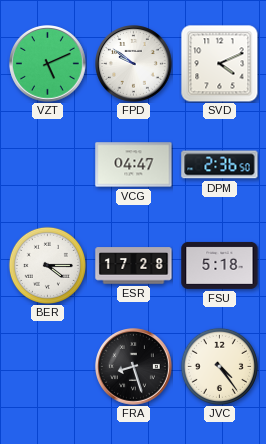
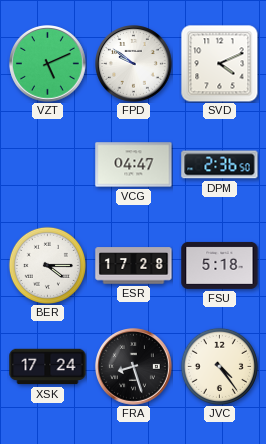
XSK: none -> 17:24
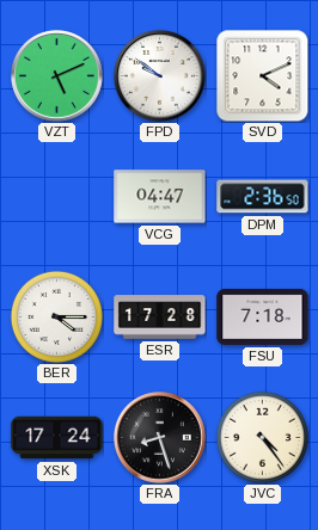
FSU: 5:18 -> 7:18
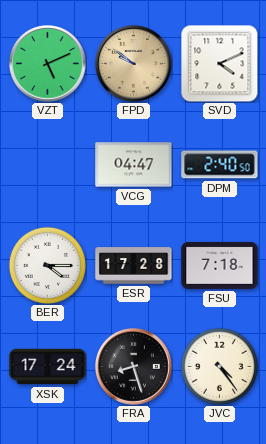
FPD dial: white -> champagne
DPM: 2:36 -> 2:40
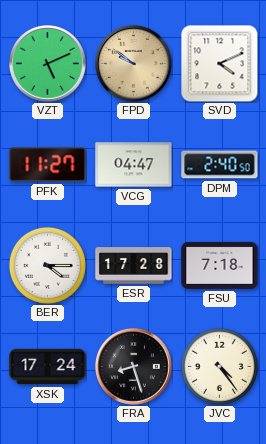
PFK: none -> 11:27
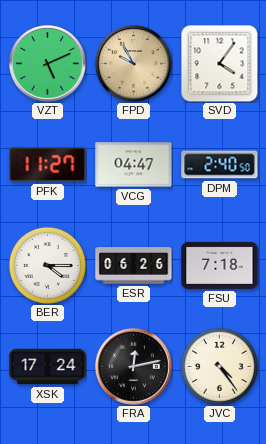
FPD: 9:51 -> 9:55
SVD: 4:11 -> 4:06
ESR: 17:28 -> 06:26
FRA: 8:27 -> 12:13
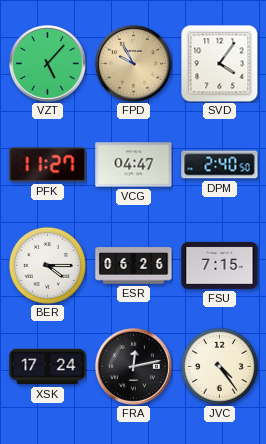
VZT: 5:11 -> 5:07
FSU: 7:18 -> 7:15
